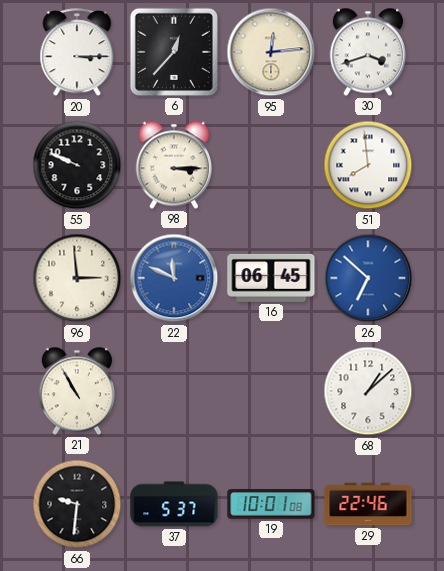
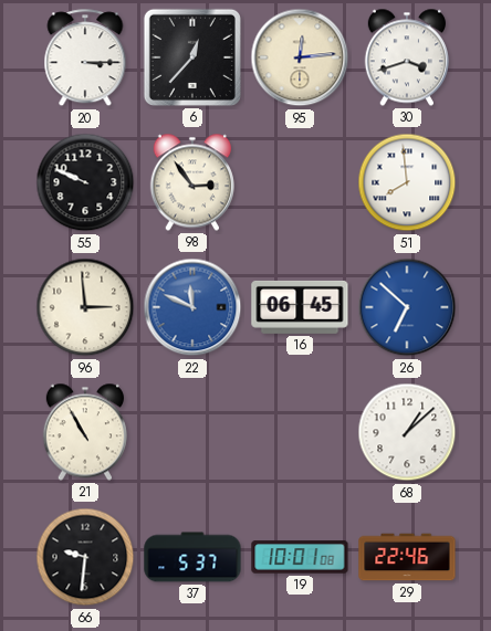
98: 3:15 -> 2:54
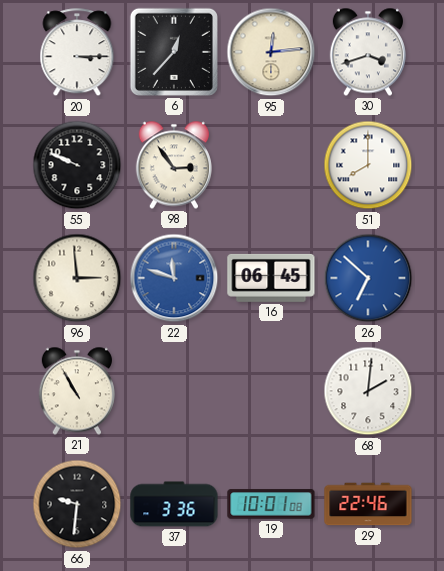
51: 7:59 -> 8:00
22: 11:49 -> 11:48
68: 1:08 -> 2:01
37: 5:37 -> 3:36
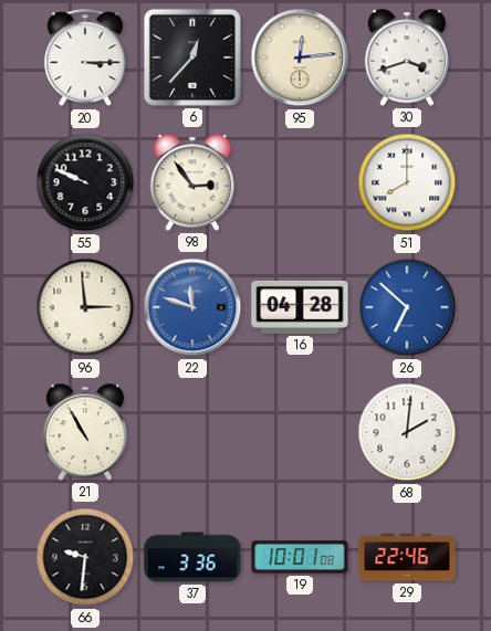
16: 06:45 -> 04:28
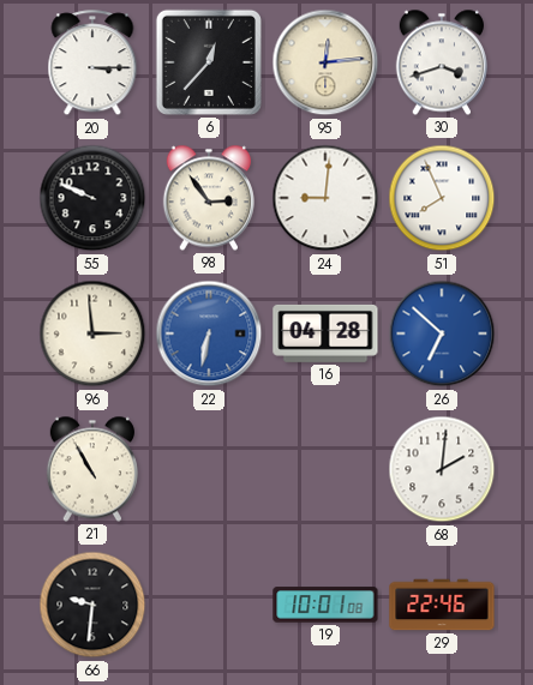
24: none -> 9:01
51: 8:00 -> 7:56
22: 11:48 -> 6:32
37: 3:36 -> none
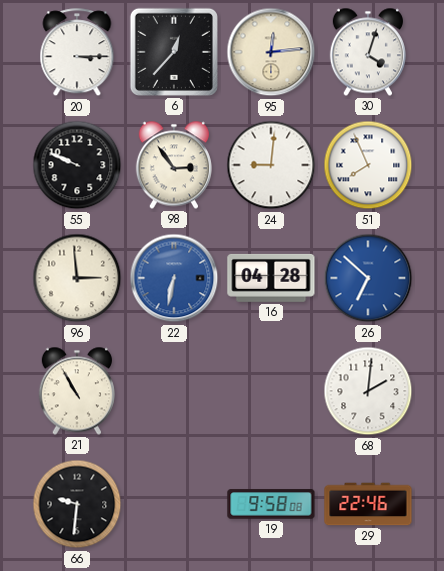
30: 3:42 -> 4:03
19: 10:01 -> 9:58
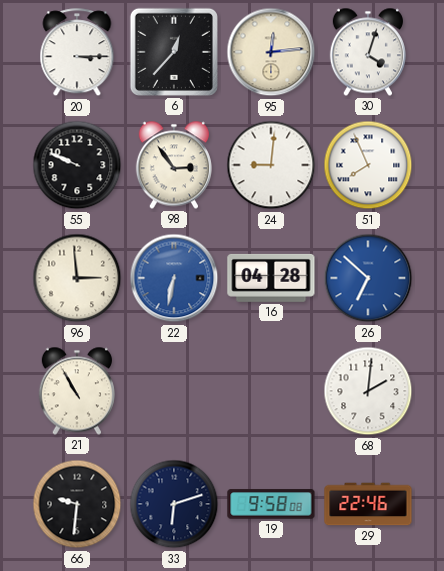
33: none -> 6:12
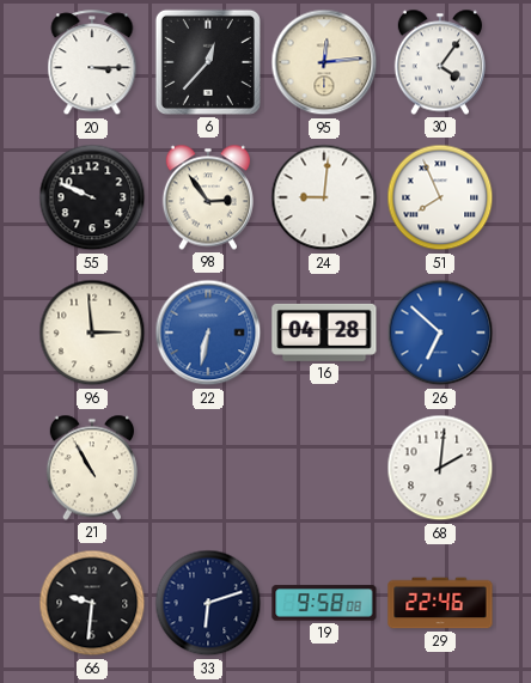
30: 4:03 -> 4:06
